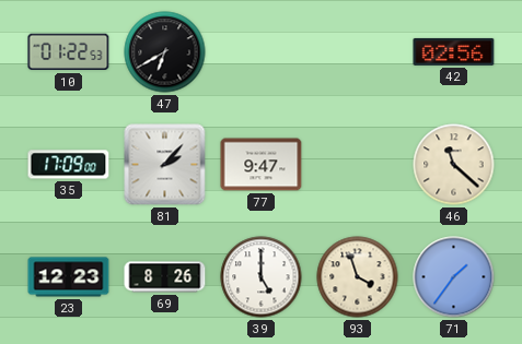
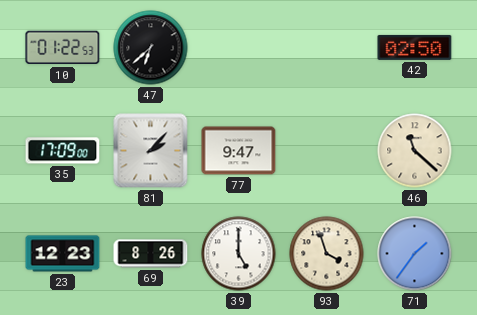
47: 6:40 -> 6:38
42: 02:56 -> 02:50
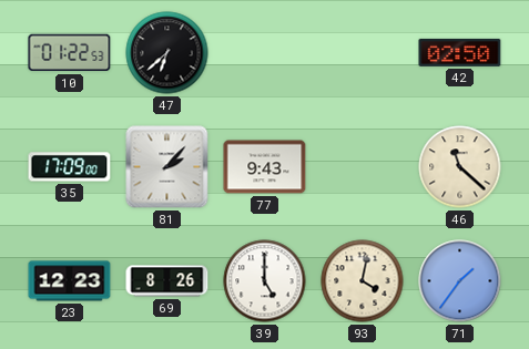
77: 9:47 -> 9:43
93: 3:57 -> 4:02
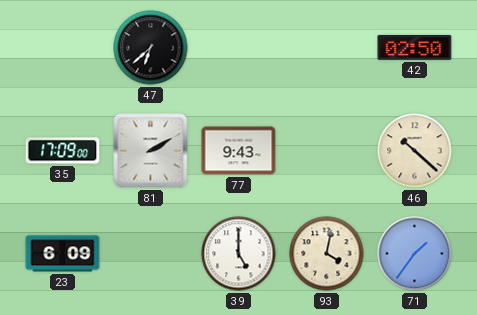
10: 01:22 -> none
81: 2:07 -> 2:10
46: 11:22 -> 10:22
23: 12:23 -> 6:09
69: 8:26 -> none
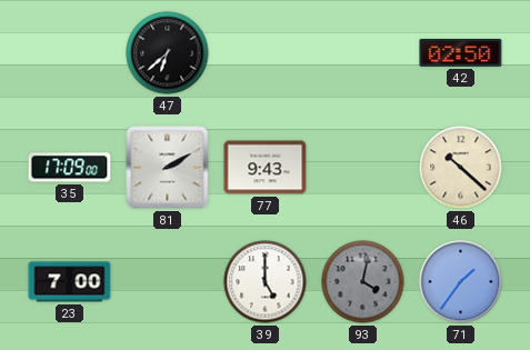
23: 6:09 -> 7:00
93 dial: cream -> grey
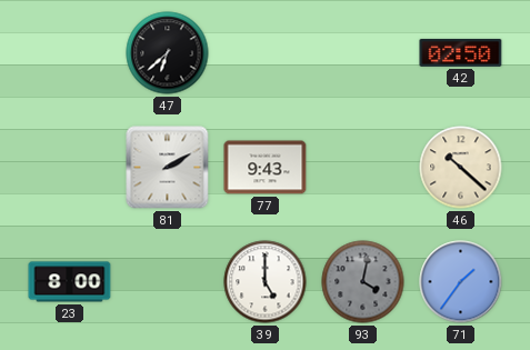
35: 17:09 -> none
23: 7:00 -> 8:00
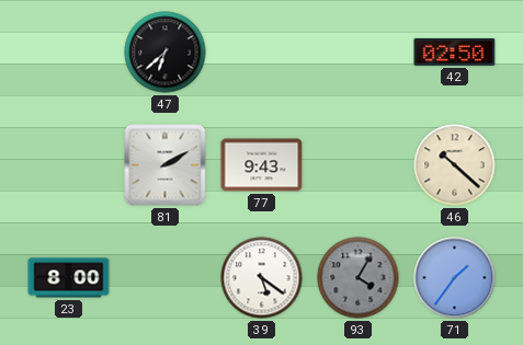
39: 5:00 -> 5:21
93: 4:02 -> 4:05
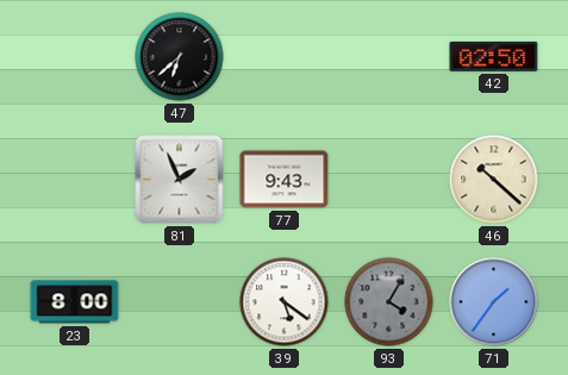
81: 2:10 -> 1:56
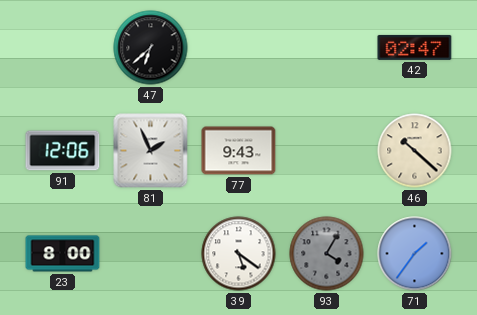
42: 02:50 -> 02:47
91: none -> 12:06
